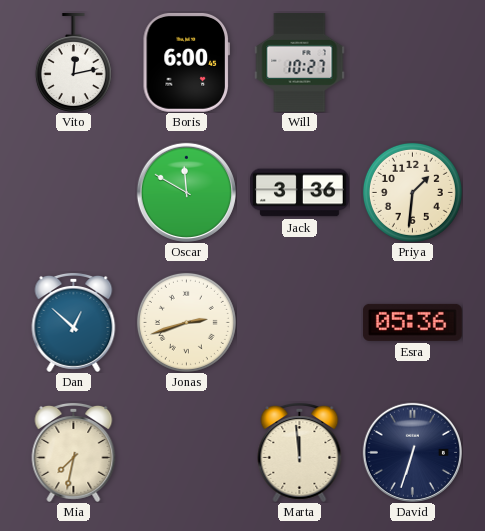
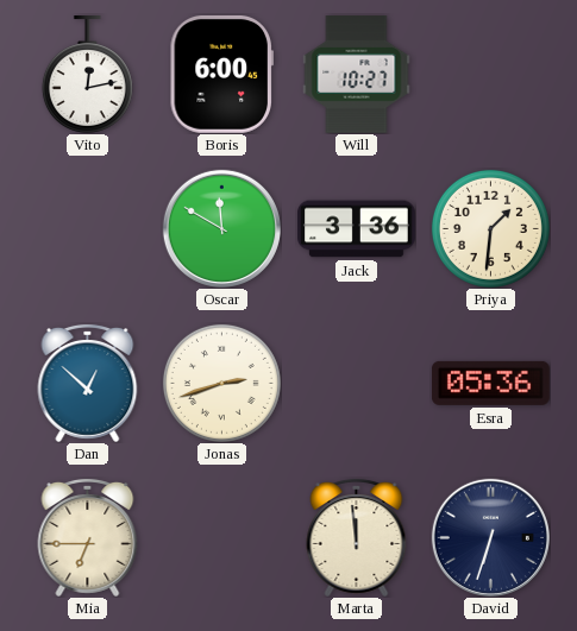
Mia: 7:32 -> 6:45
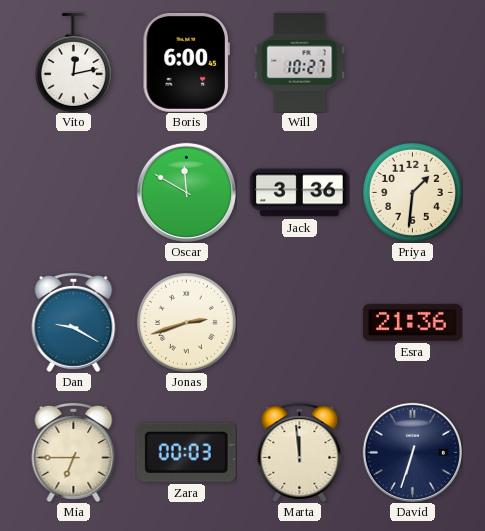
Dan: 12:52 -> 9:20
Esra: 05:36 -> 21:36
Zara: none -> 00:03
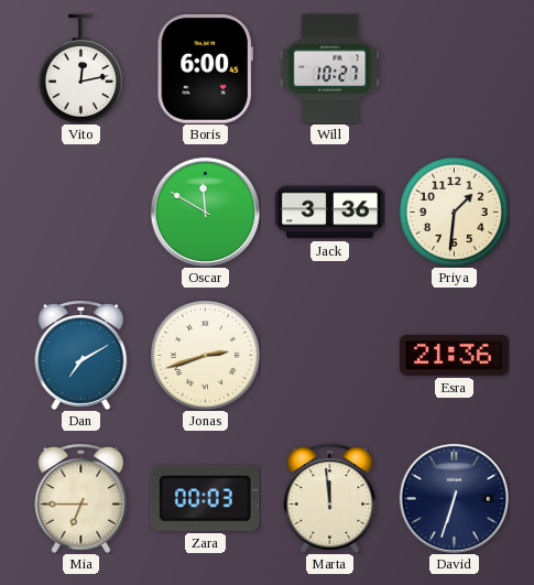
Dan: 9:20 -> 7:10
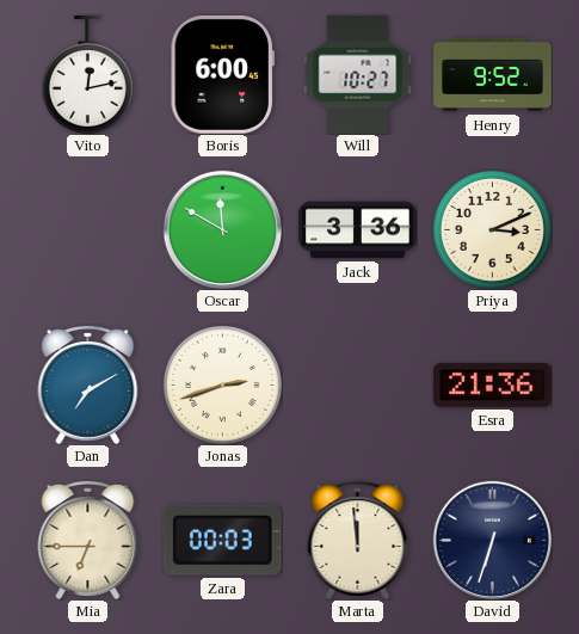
Henry: none -> 9:52
Priya: 1:31 -> 3:11
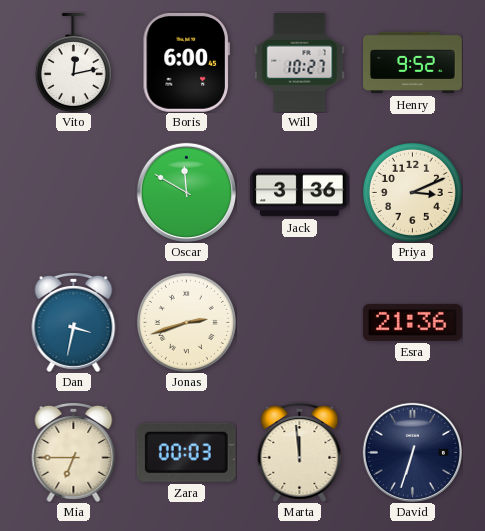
Dan: 7:10 -> 3:32
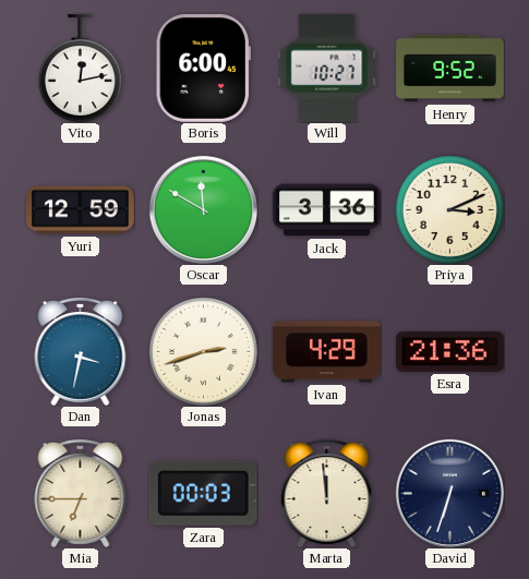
Yuri: none -> 12:59
Ivan: none -> 4:29
